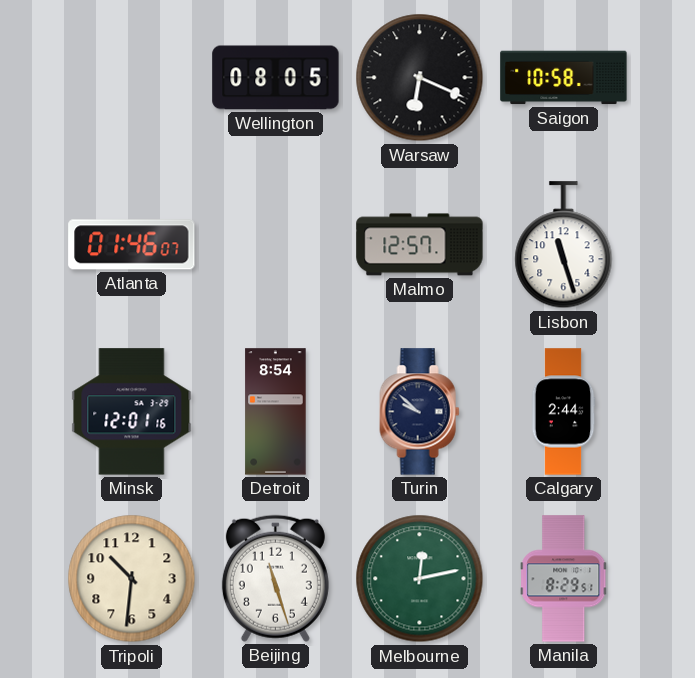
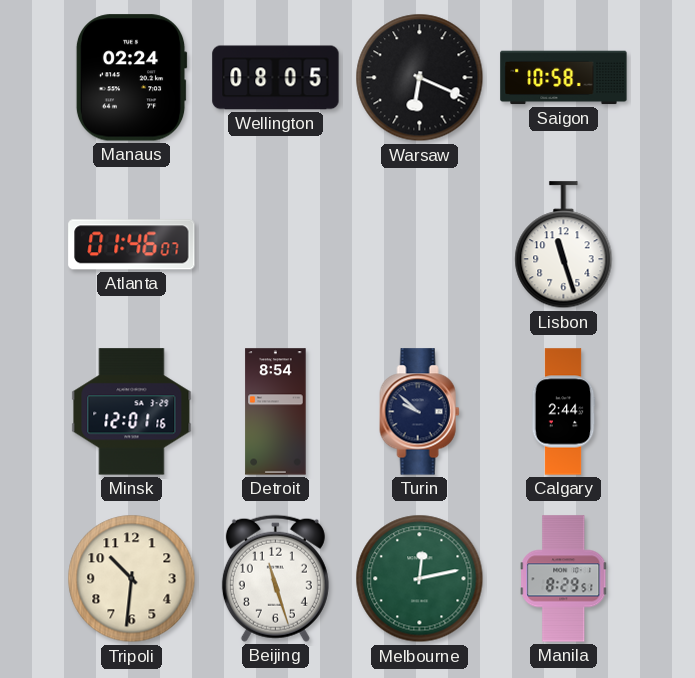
Manaus: none -> 02:24
Malmo: 12:57 -> none
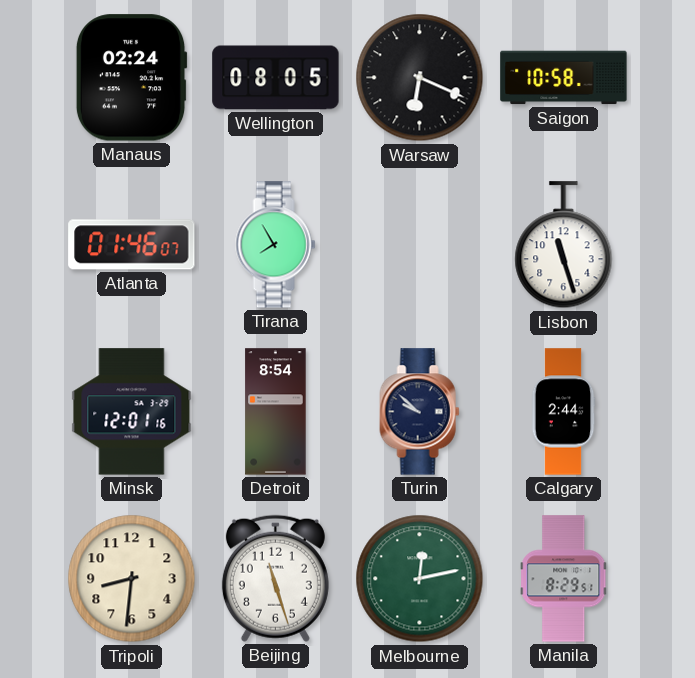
Tirana: none -> 7:55
Tripoli: 10:31 -> 8:31
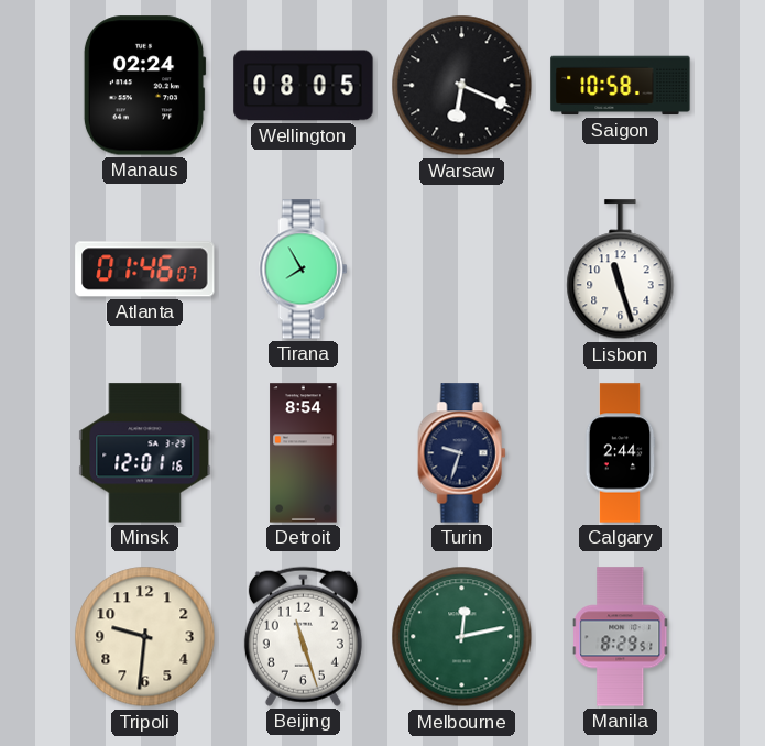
Turin: 9:52 -> 9:33
Tripoli: 8:31 -> 9:31
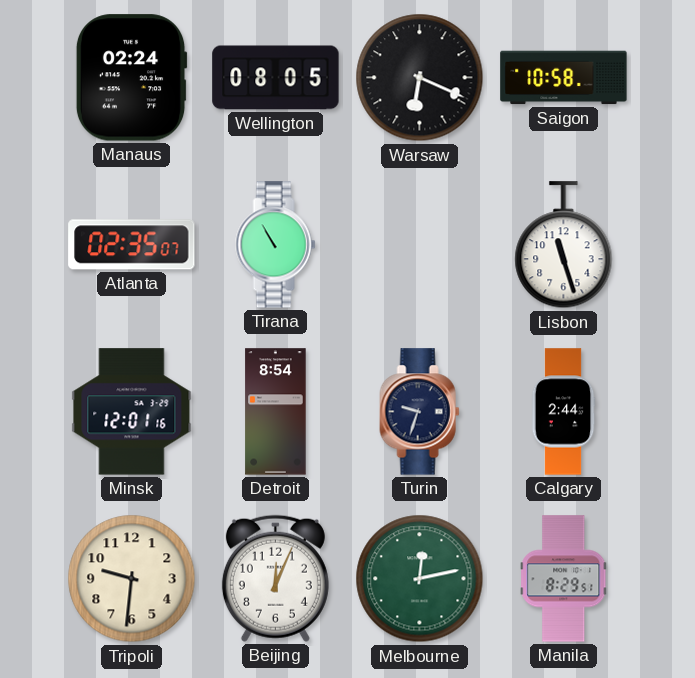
Atlanta: 01:46 -> 02:35
Tirana: 7:55 -> 10:55
Beijing: 11:27 -> 12:04
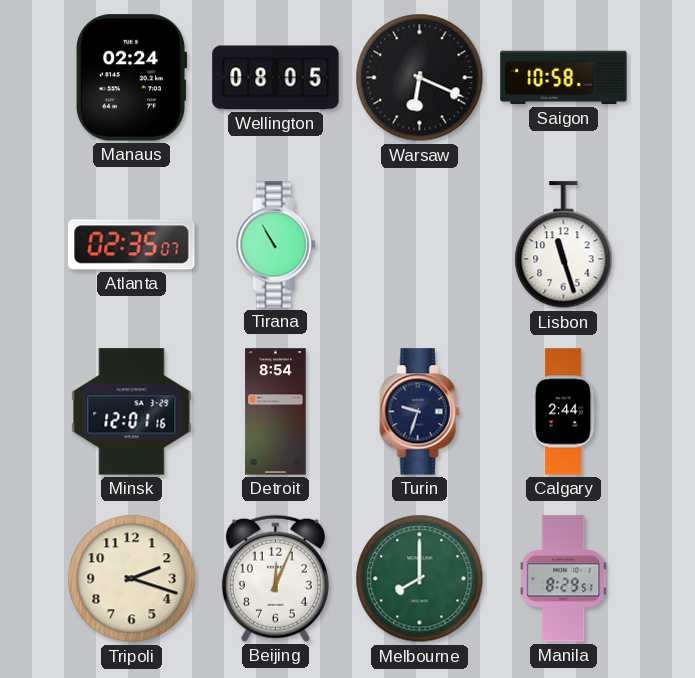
Tripoli: 9:31 -> 2:18
Melbourne: 12:13 -> 8:00
